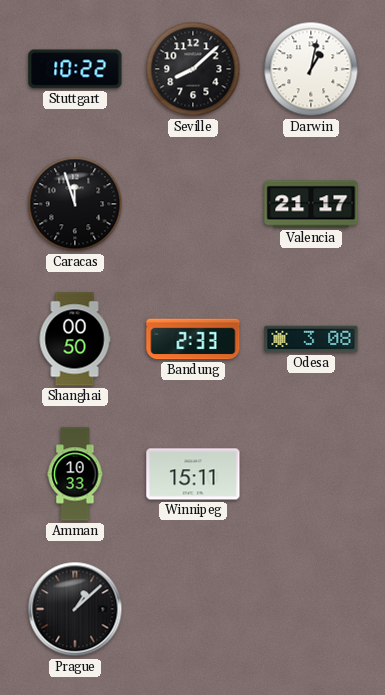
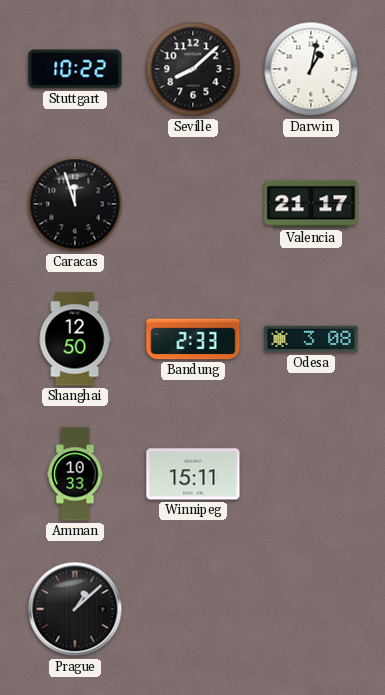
Shanghai: 00:50 -> 12:50
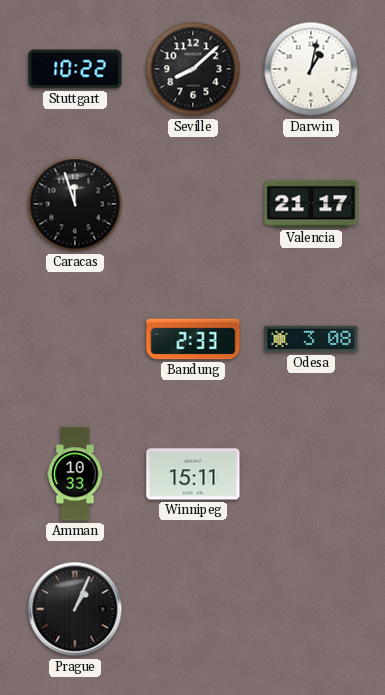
Shanghai: 12:50 -> none
Prague: 1:08 -> 1:04
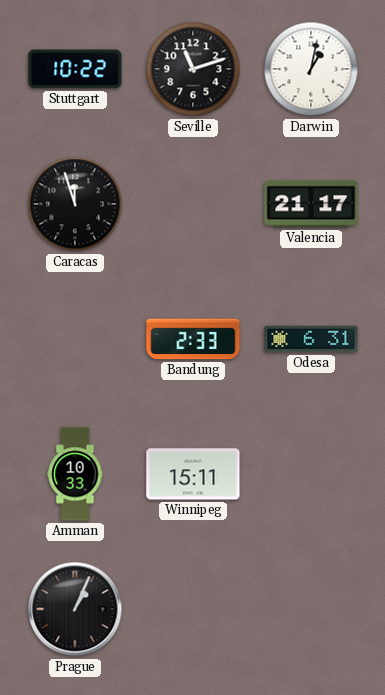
Seville: 8:08 -> 11:12
Odesa: 3:08 -> 6:31
